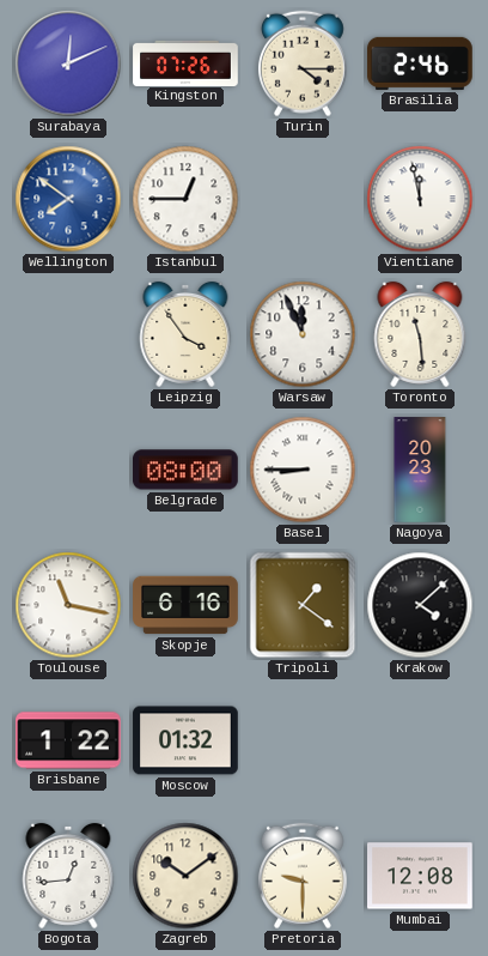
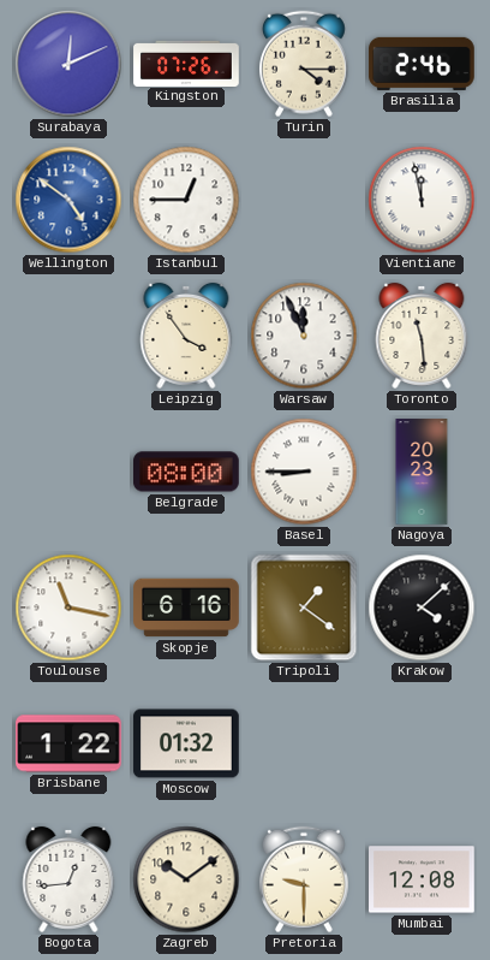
Wellington: 7:51 -> 4:51
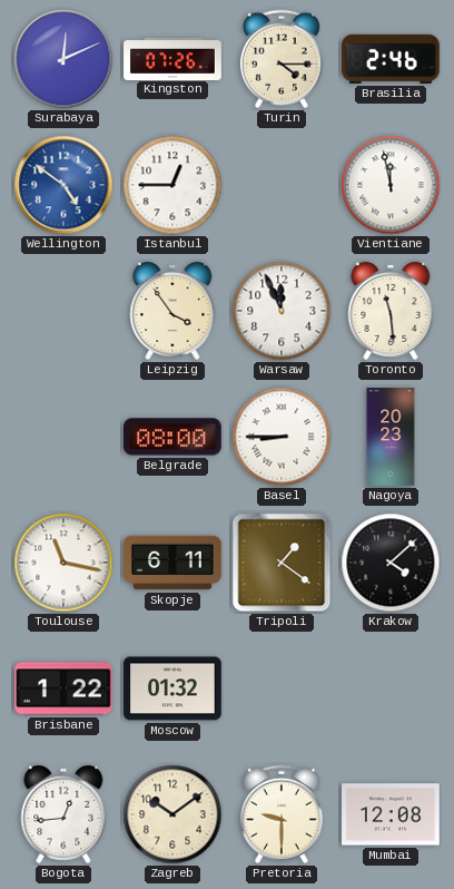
Skopje: 6:16 -> 6:11
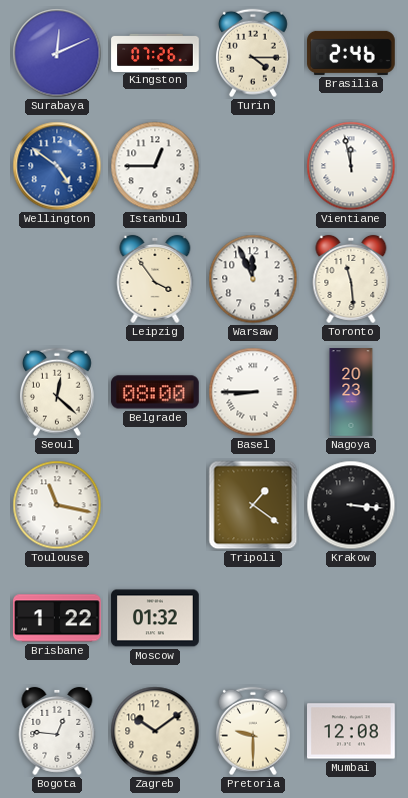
Seoul: none -> 12:22
Skopje: 6:11 -> none
Krakow: 4:08 -> 3:16
Bogota: 12:44 -> 12:46
